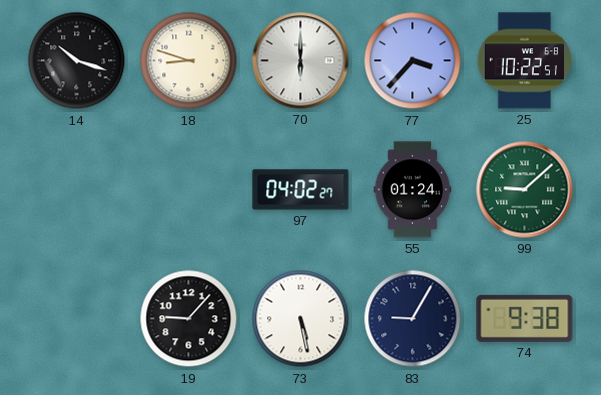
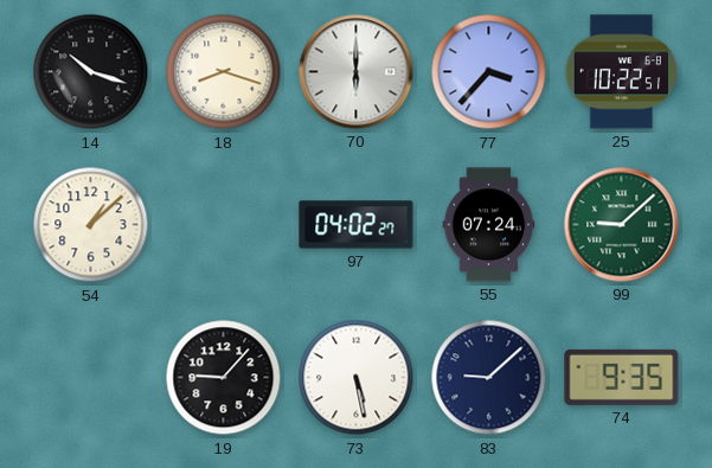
18: 8:48 -> 8:18
54: none -> 1:08
55: 01:24 -> 07:24
83: 9:05 -> 9:08
74: 9:38 -> 9:35
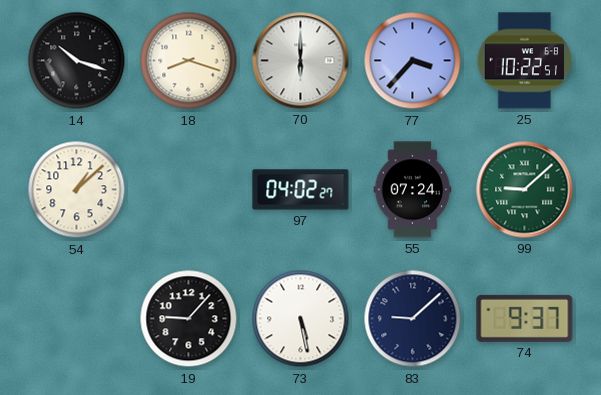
74: 9:35 -> 9:37
